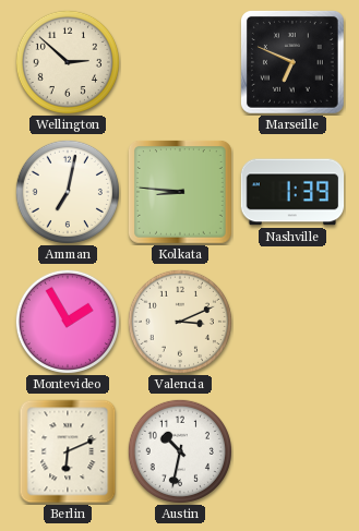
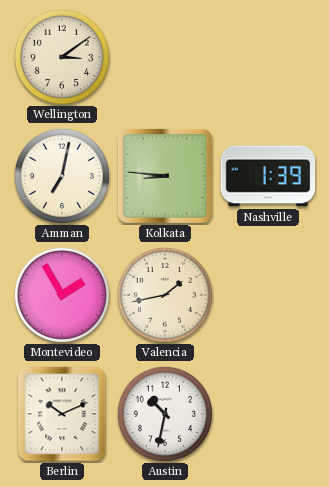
Wellington: 2:52 -> 3:09
Marseille: 6:49 -> none
Valencia: 3:11 -> 1:43
Berlin: 6:11 -> 10:11
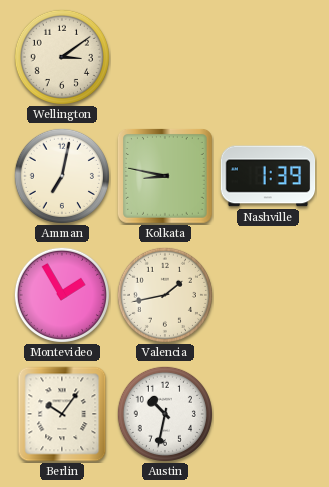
Kolkata: 8:46 -> 8:47
Berlin: 10:11 -> 10:06
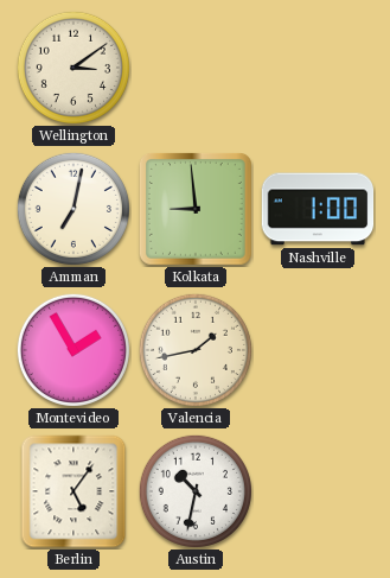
Kolkata: 8:47 -> 8:59
Nashville: 1:39 -> 1:00
Berlin: 10:06 -> 5:06
